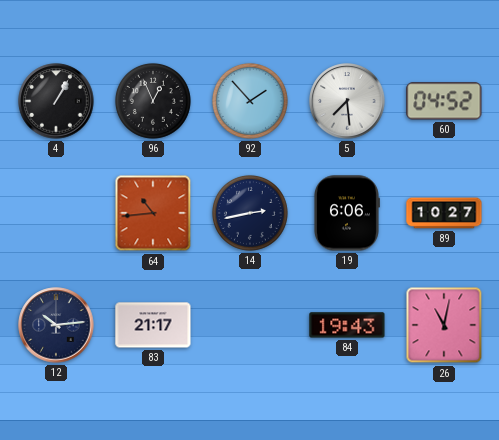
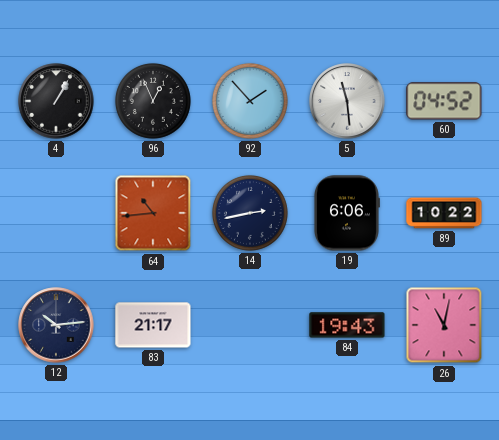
5: 7:29 -> 11:29
89: 10:27 -> 10:22
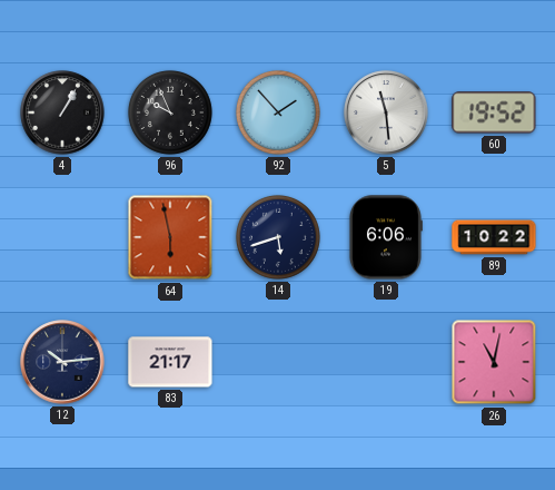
96: 12:56 -> 9:56
60: 04:52 -> 19:52
64: 10:44 -> 5:58
14: 2:43 -> 5:42
84: 19:43 -> none
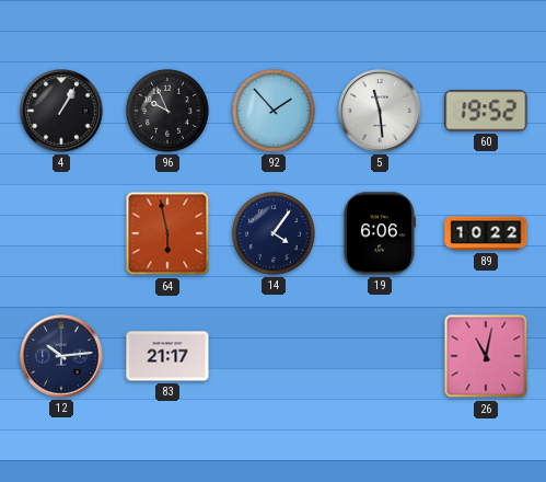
14: 5:42 -> 4:06
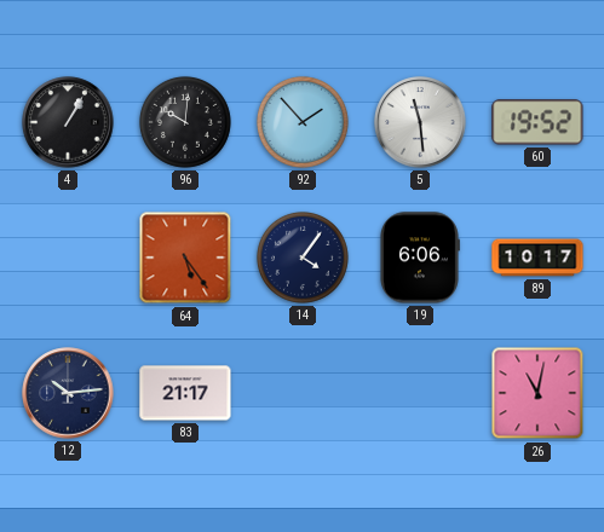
96: 9:56 -> 10:01
64: 5:58 -> 5:24
89: 10:22 -> 10:17
